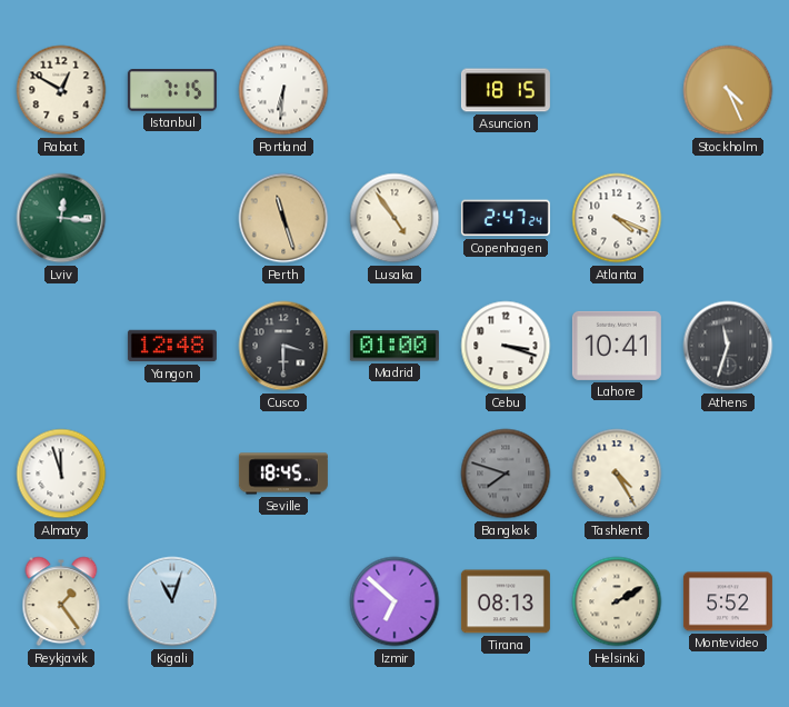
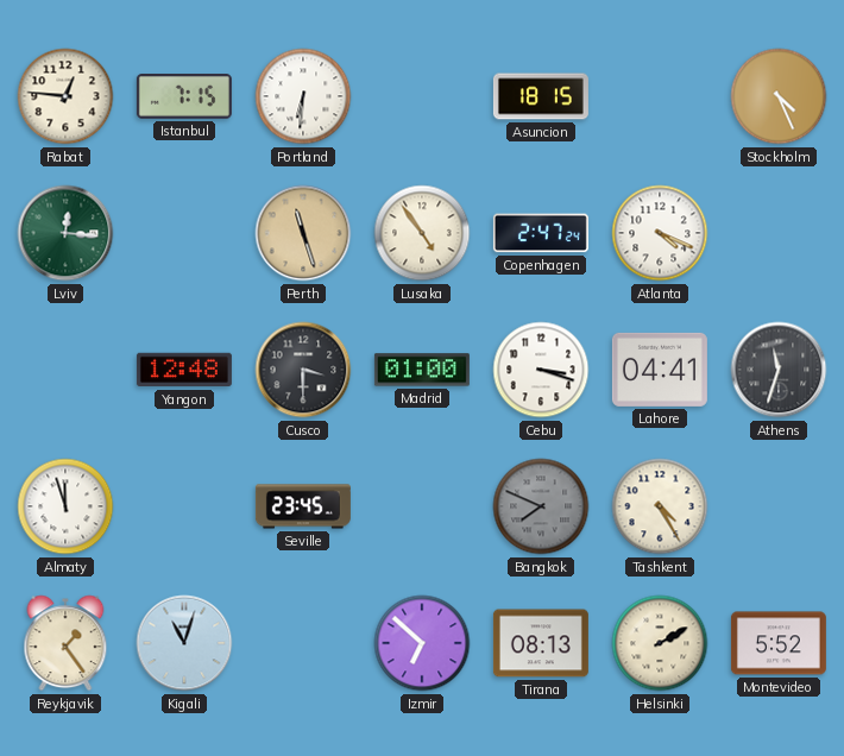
Rabat: 12:50 -> 12:46
Lahore: 10:41 -> 04:41
Seville: 18:45 -> 23:45
Bangkok: 7:48 -> 7:49
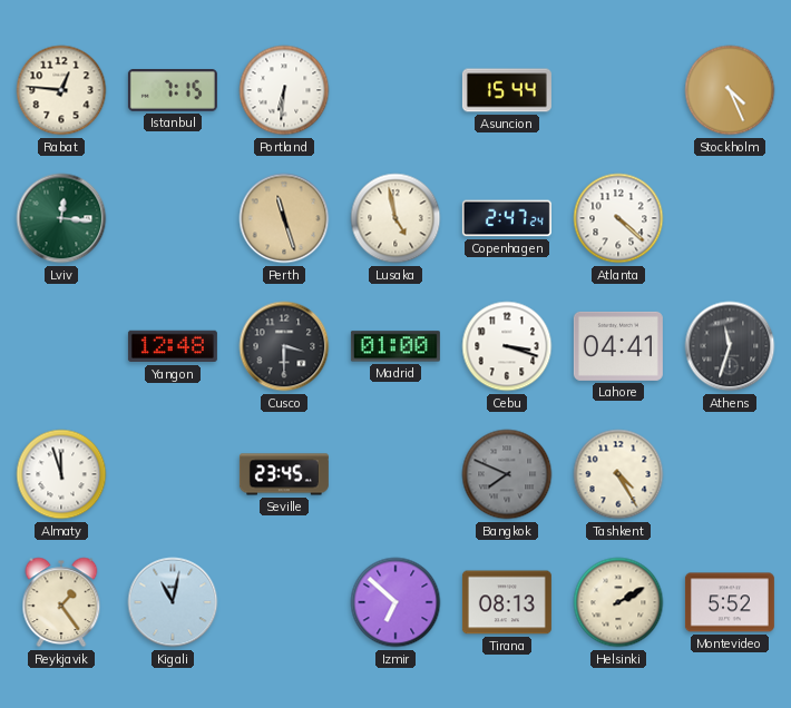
Asuncion: 18:15 -> 15:44
Lusaka: 4:54 -> 4:58
Atlanta: 4:19 -> 4:22
Kigali: 11:03 -> 11:02
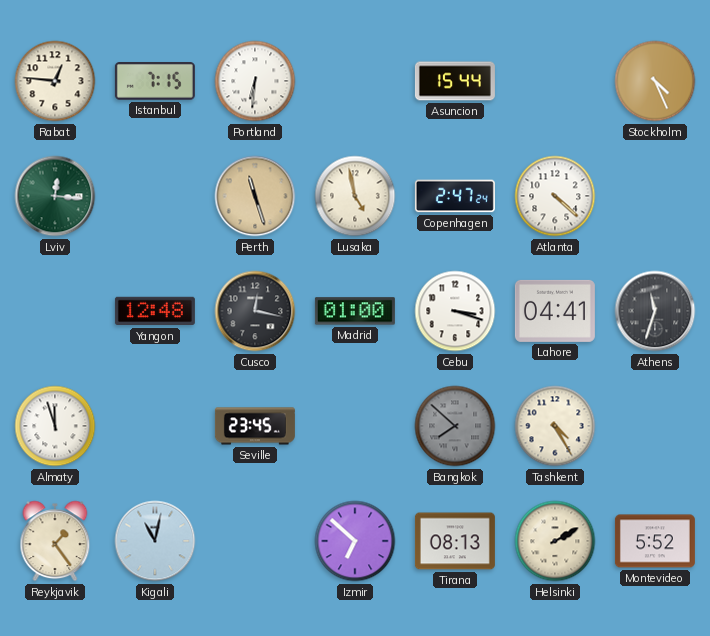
Cusco: 3:30 -> 12:17
Bangkok: 7:49 -> 7:52
